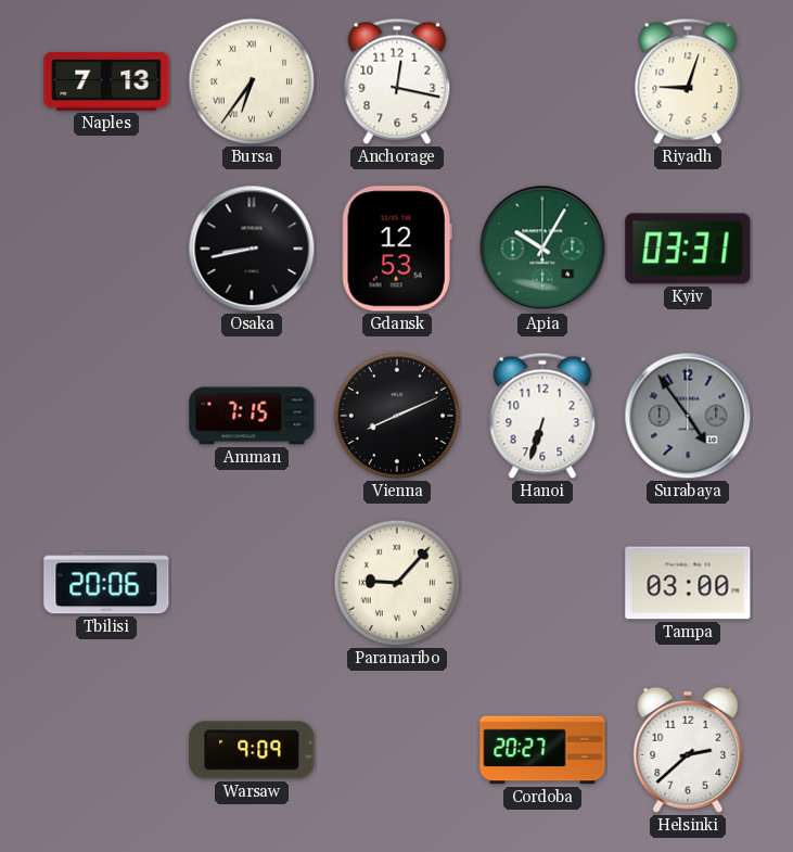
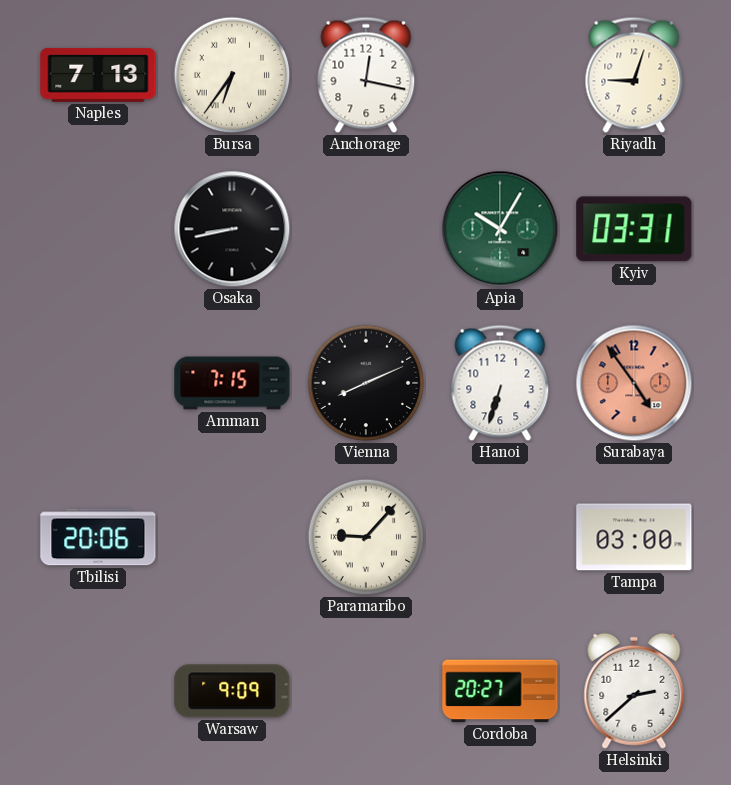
Gdansk: 12:53 -> none
Surabaya dial: grey -> salmon
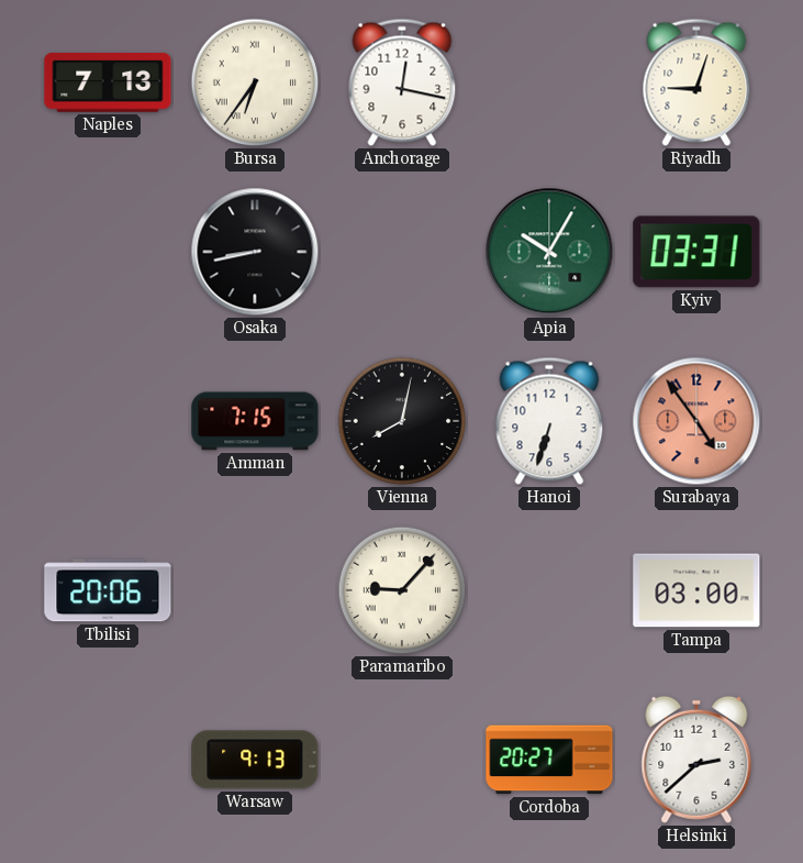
Vienna: 8:11 -> 8:02
Warsaw: 9:09 -> 9:13
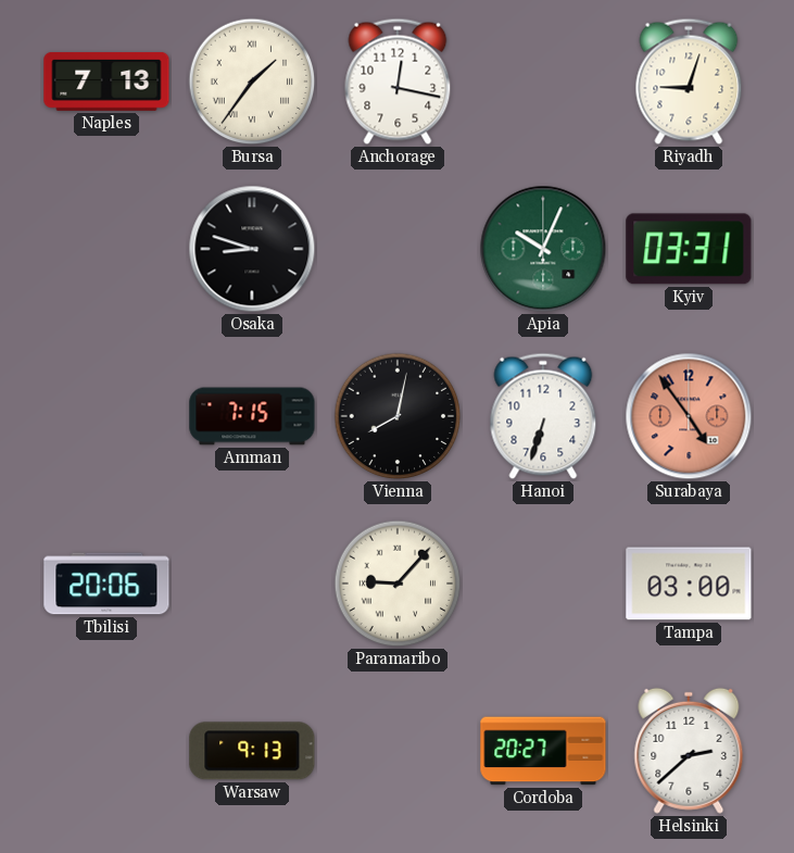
Bursa: 6:36 -> 1:36
Osaka: 8:43 -> 8:48
Apia: 10:05 -> 10:04
